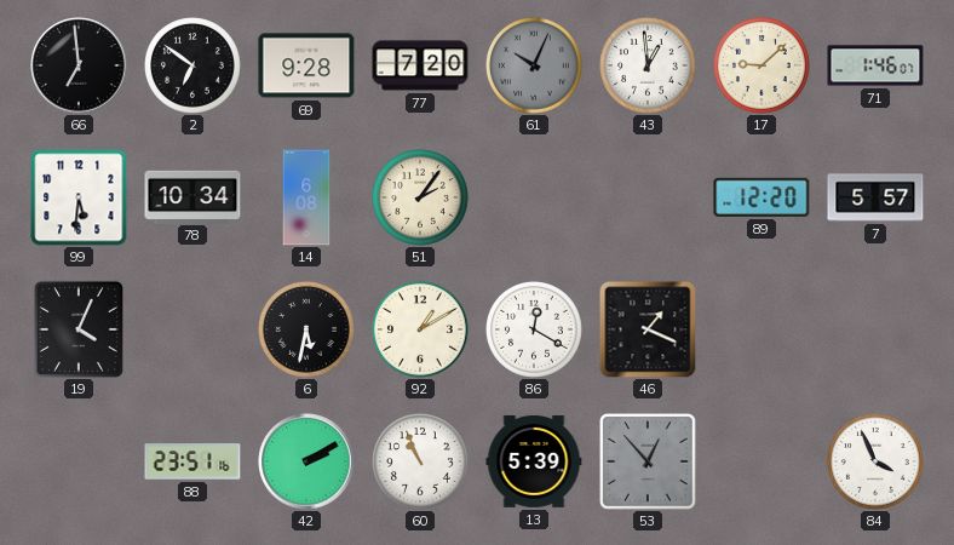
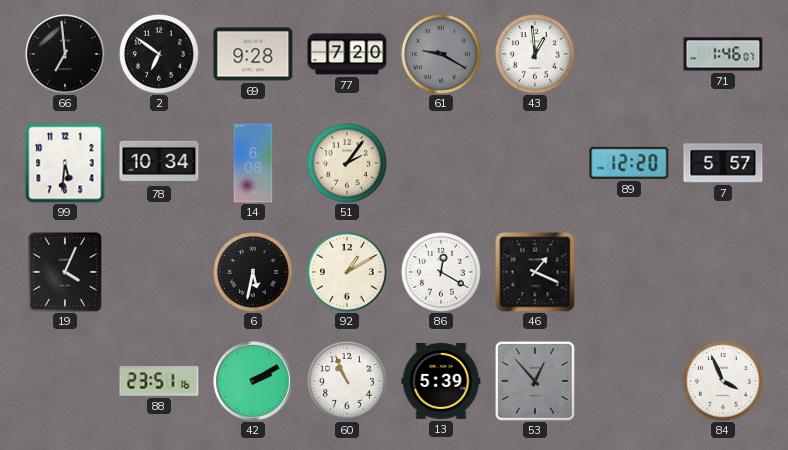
61: 10:04 -> 9:20
17: 9:08 -> none
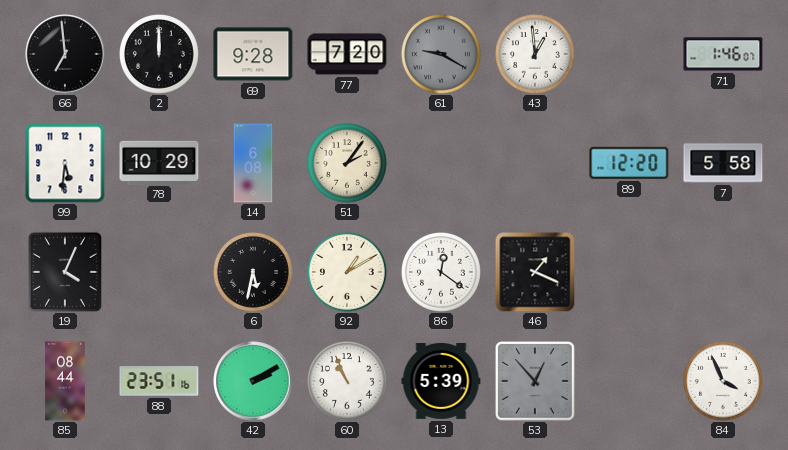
2: 6:51 -> 12:00
78: 10:34 -> 10:29
7: 5:57 -> 5:58
86: 12:20 -> 12:21
85: none -> 08:44
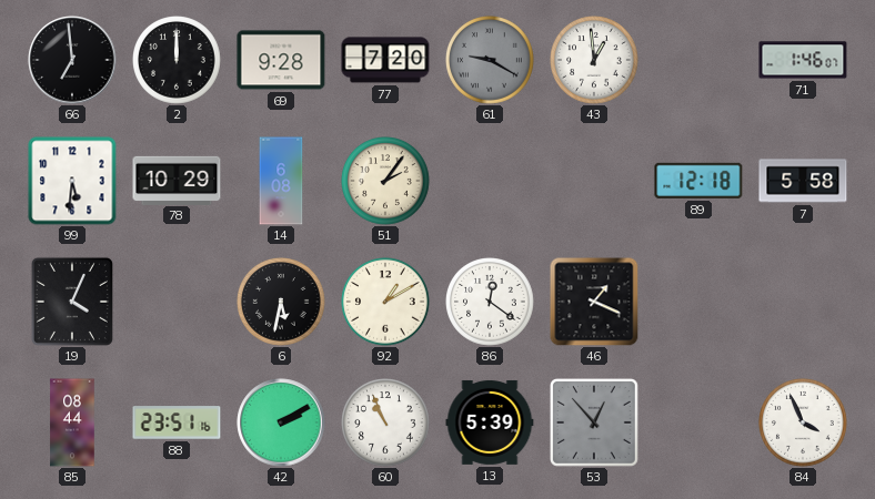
89: 12:20 -> 12:18
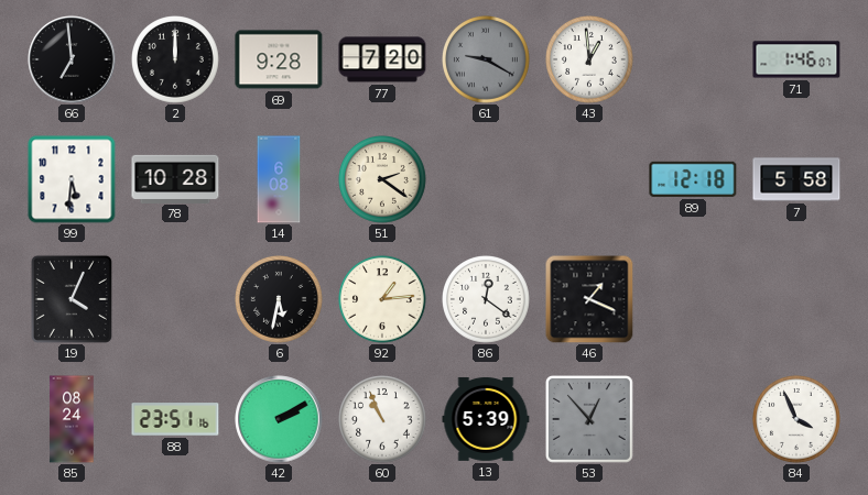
78: 10:29 -> 10:28
51: 2:06 -> 2:21
92: 1:10 -> 1:14
85: 08:44 -> 08:24
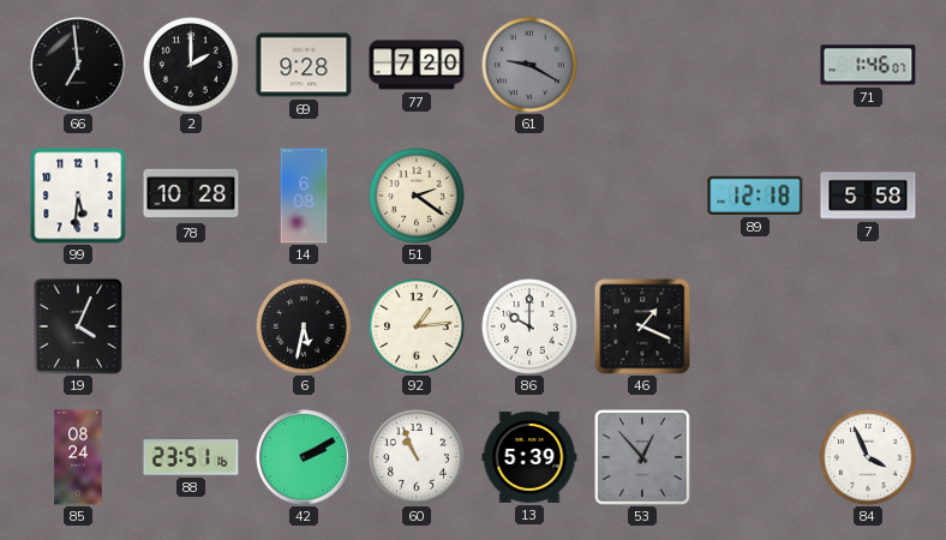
2: 12:00 -> 2:00
43: 12:59 -> none
86: 12:21 -> 10:00
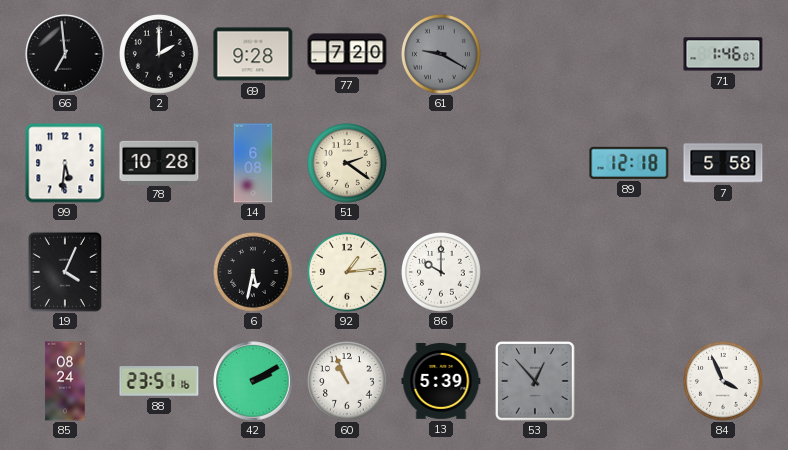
46: 1:19 -> none
